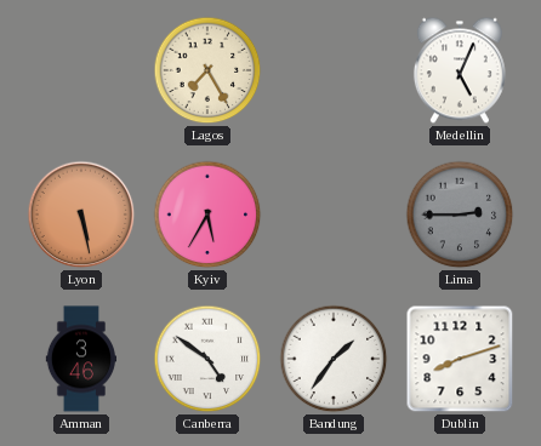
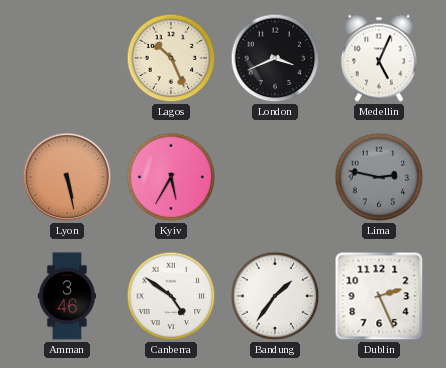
Lagos: 7:25 -> 10:26
London: none -> 3:41
Lima: 2:45 -> 2:47
Dublin: 8:12 -> 2:26
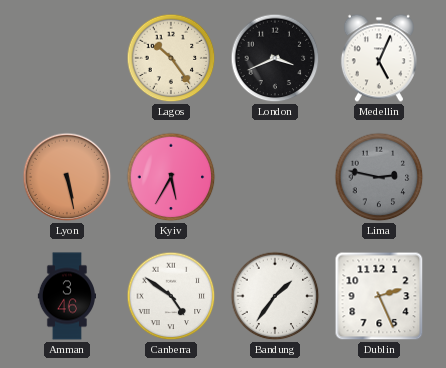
Lagos: 10:26 -> 10:24
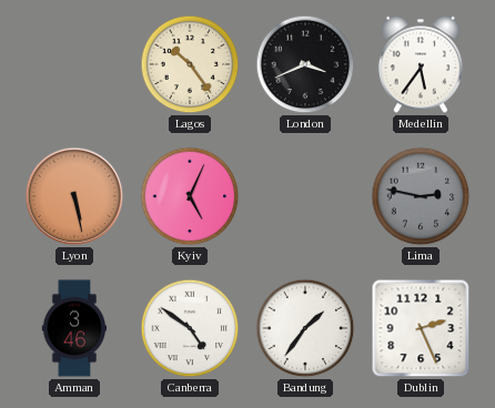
Medellin: 5:04 -> 5:36
Kyiv: 5:35 -> 5:04
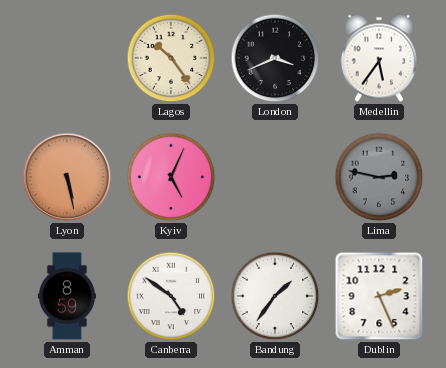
Amman: 3:46 -> 8:59
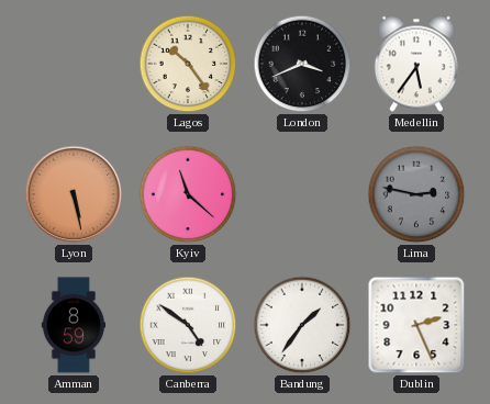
Kyiv: 5:04 -> 11:22
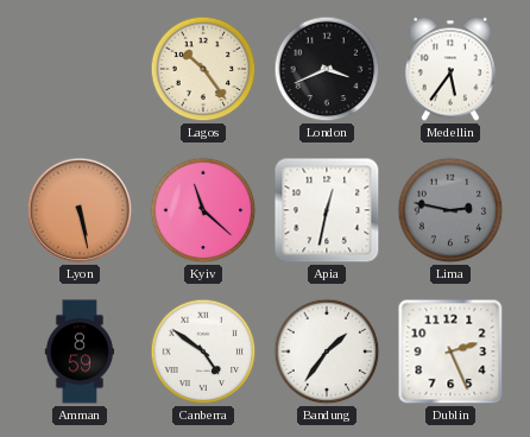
Apia: none -> 12:32
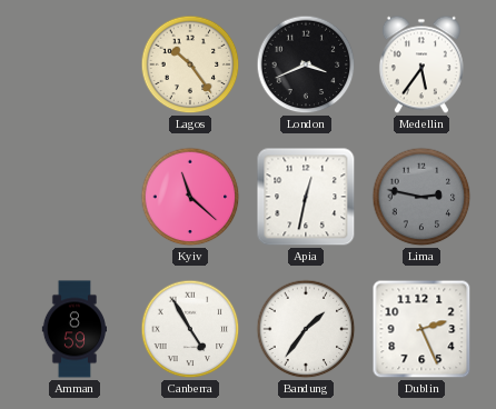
Lyon: 5:28 -> none
Canberra: 4:51 -> 4:55
